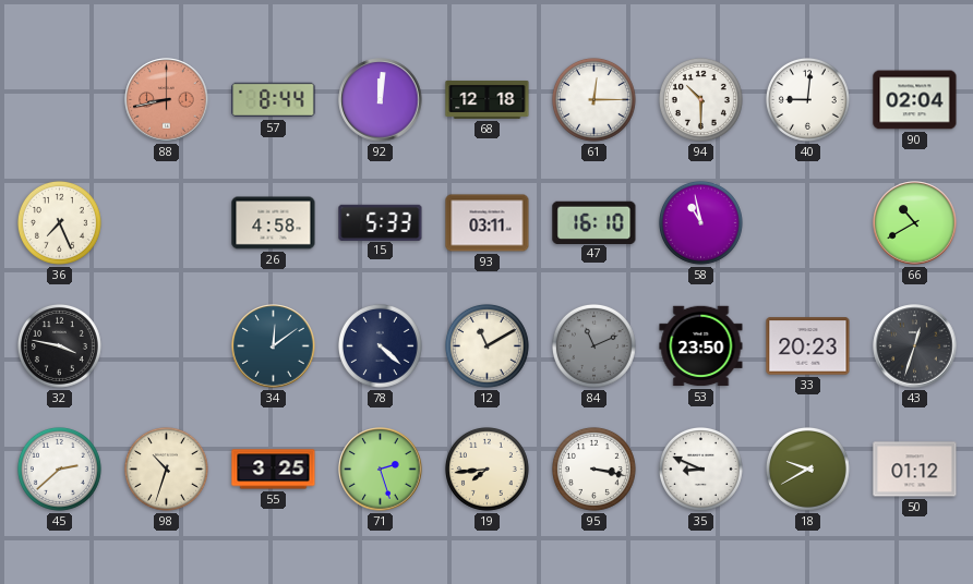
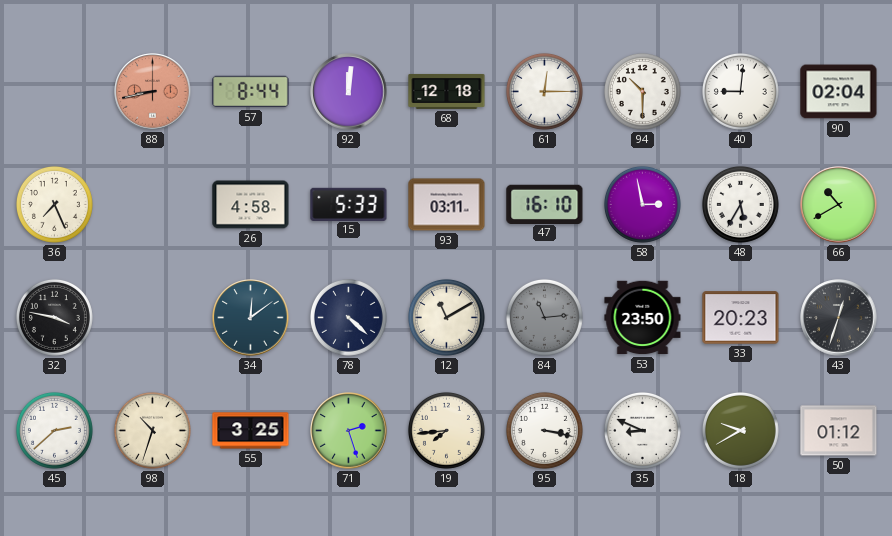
58: 10:58 -> 2:58
48: none -> 5:35
84: 11:11 -> 11:14
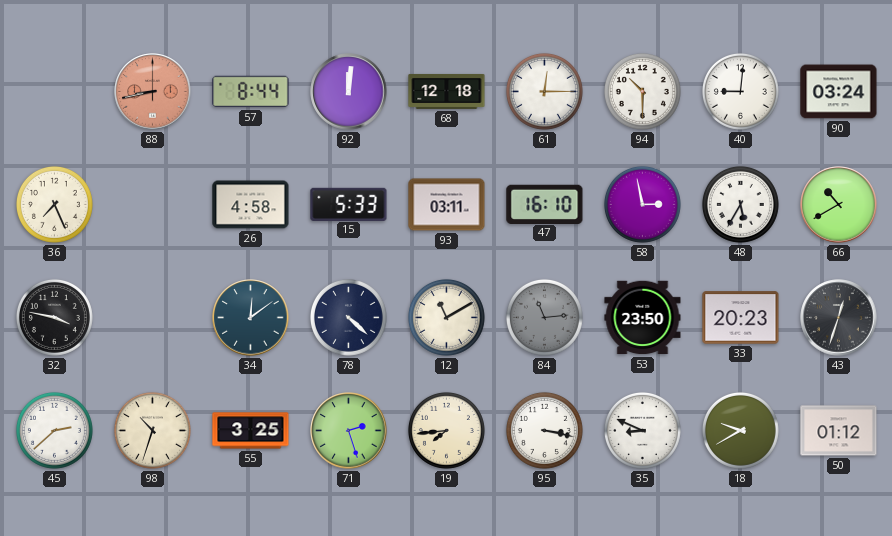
90: 02:04 -> 03:24
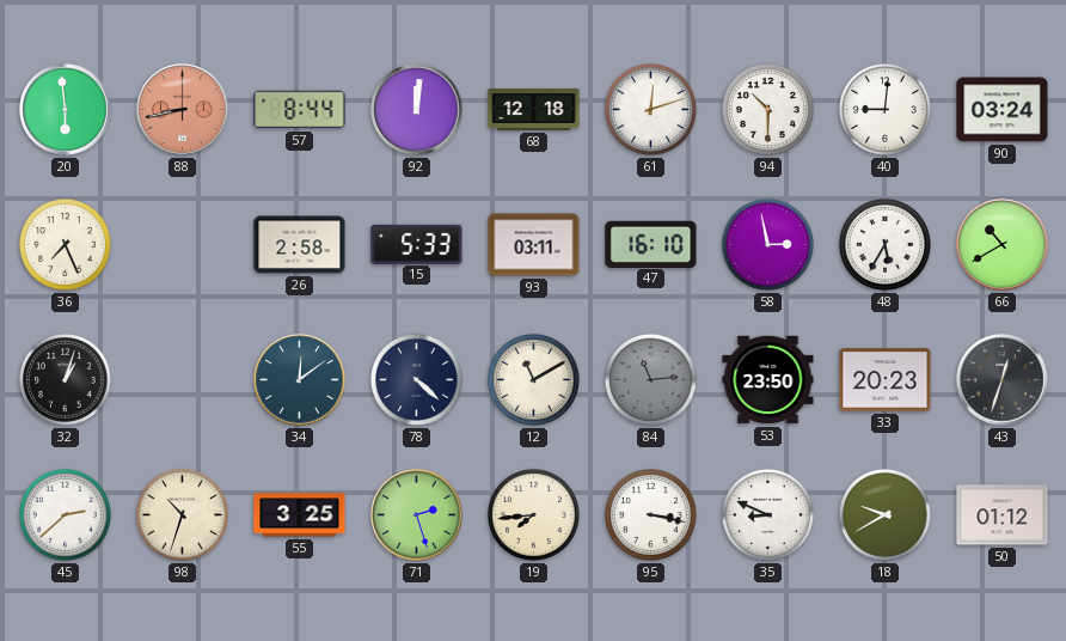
20: none -> 5:59
61: 12:15 -> 12:12
26: 4:58 -> 2:58
32: 3:47 -> 1:03
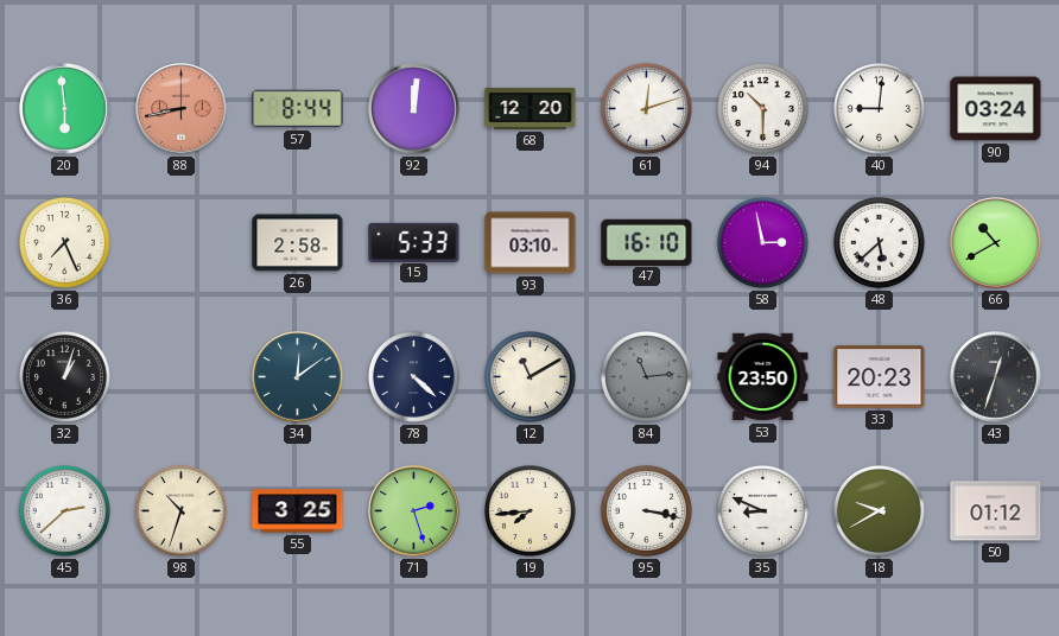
68: 12:18 -> 12:20
93: 03:11 -> 03:10
48: 5:35 -> 5:38
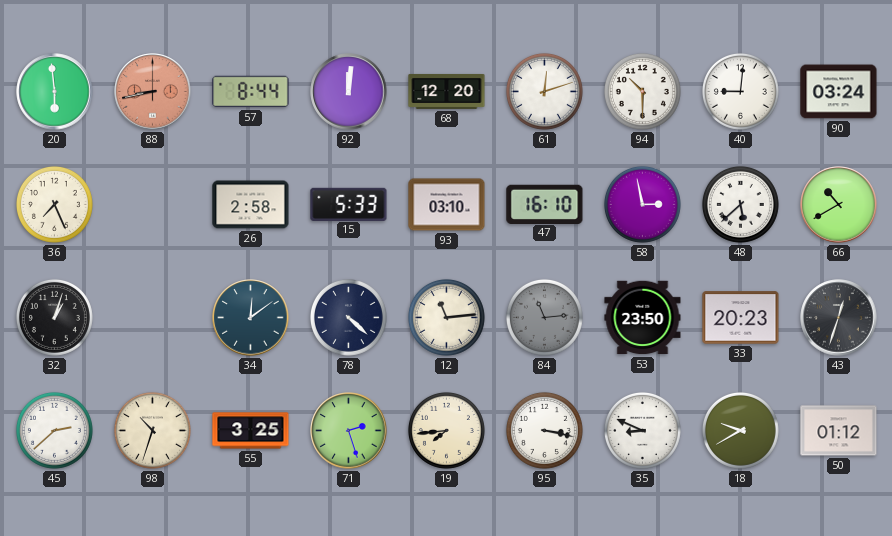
12: 11:10 -> 11:14
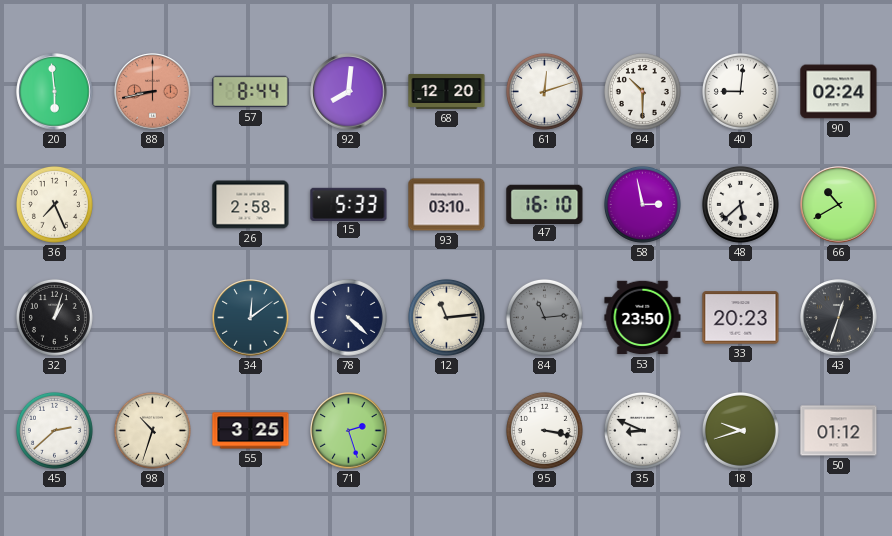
92: 12:01 -> 8:01
90: 03:24 -> 02:24
19: 7:44 -> none
18: 9:40 -> 9:42
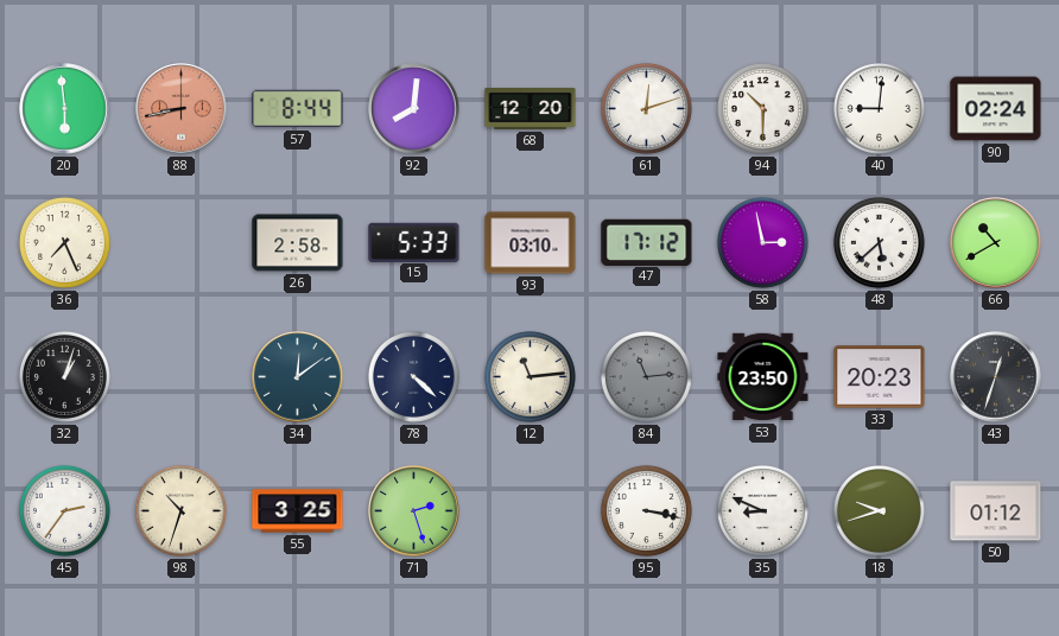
47: 16:10 -> 17:12
45: 2:38 -> 2:36
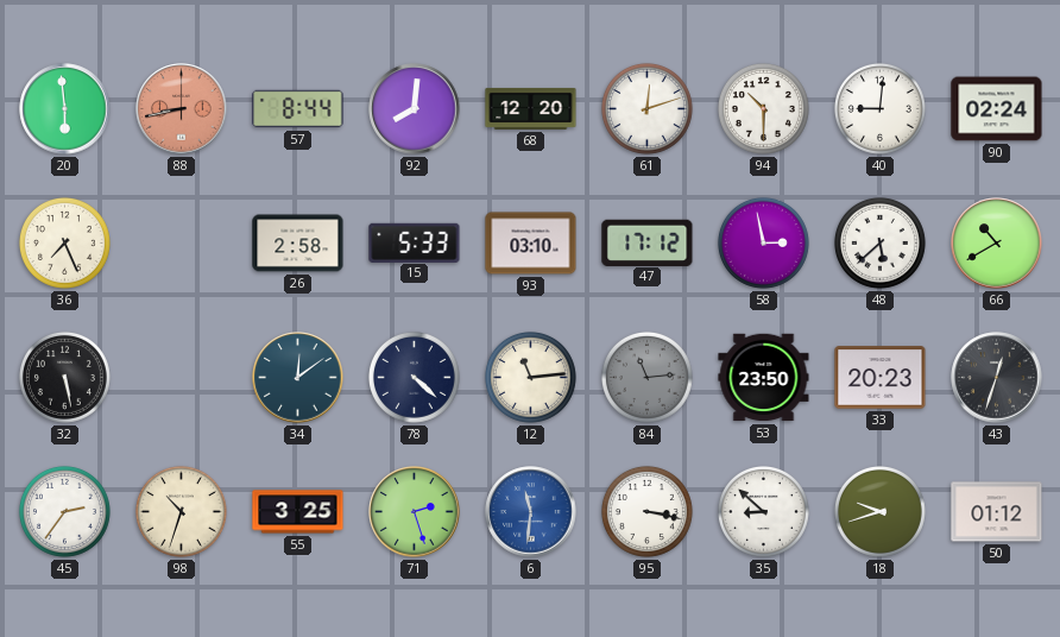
32: 1:03 -> 5:28
6: none -> 11:31
35: 8:49 -> 8:52
